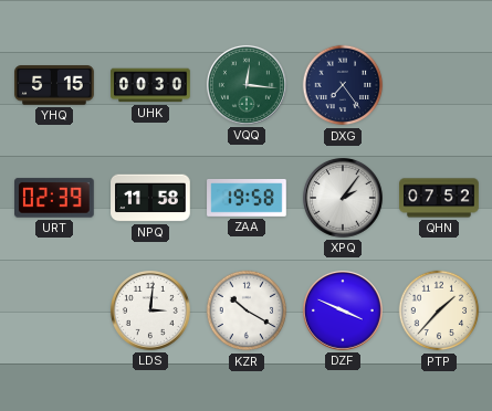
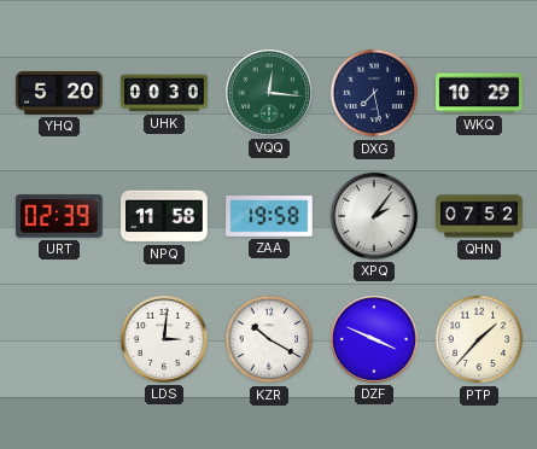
YHQ: 5:15 -> 5:20
DXG: 7:24 -> 7:28
WKQ: none -> 10:29
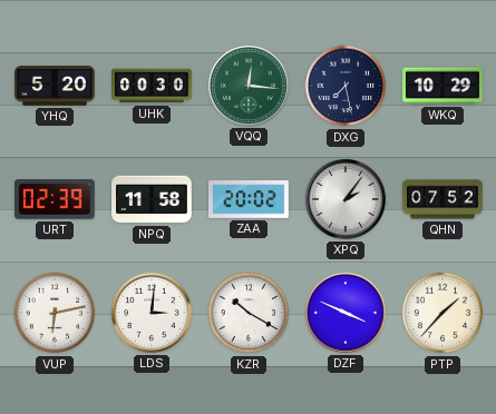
ZAA: 19:58 -> 20:02
VUP: none -> 6:13
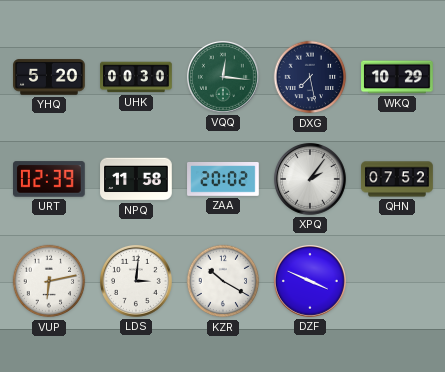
PTP: 1:37 -> none
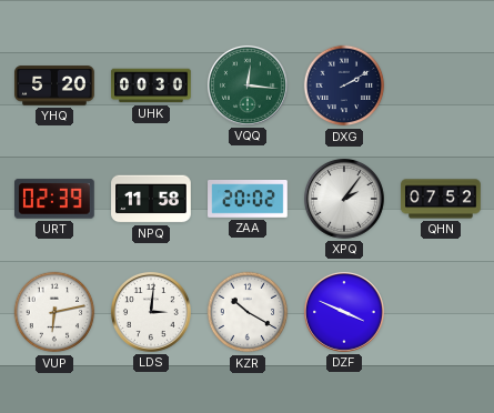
DXG: 7:28 -> 2:10
WKQ: 10:29 -> none
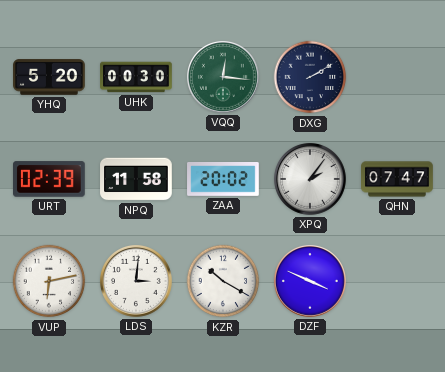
QHN: 07:52 -> 07:47
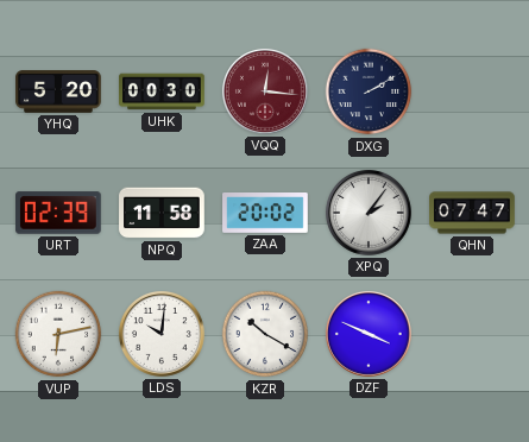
VQQ dial: green -> burgundy
LDS: 3:01 -> 10:01
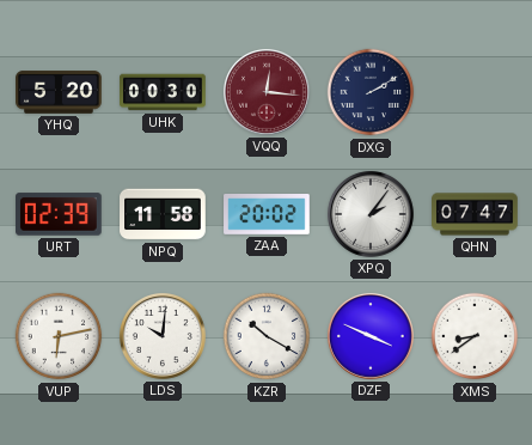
XMS: none -> 8:39
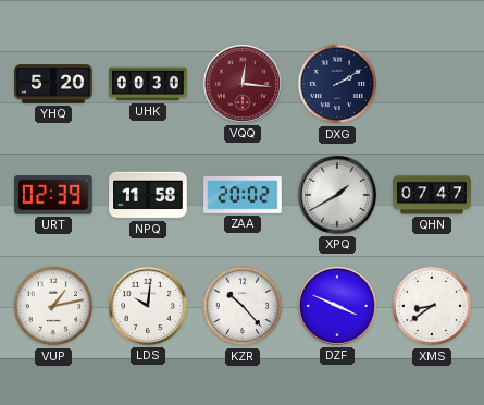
XPQ: 2:06 -> 1:40
VUP: 6:13 -> 1:13
KZR: 10:20 -> 10:23
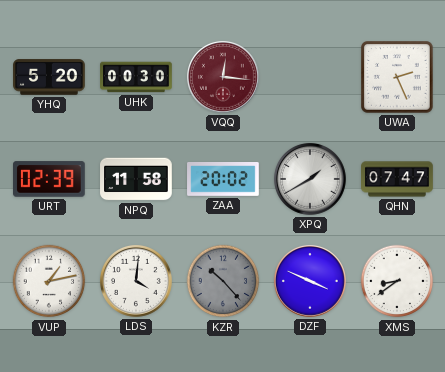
DXG: 2:10 -> none
UWA: none -> 2:26
LDS: 10:01 -> 4:01
KZR dial: white -> grey
